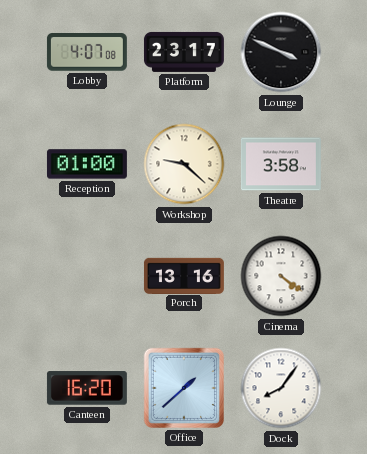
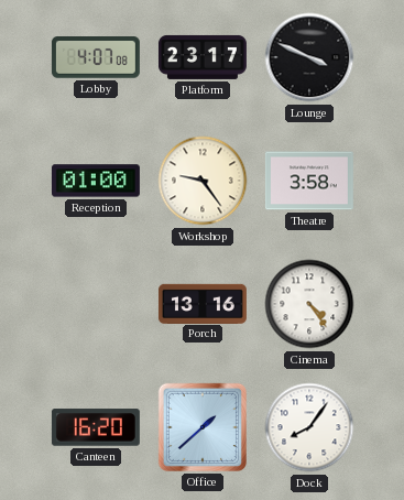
Workshop: 9:22 -> 9:24
Cinema: 4:21 -> 4:24
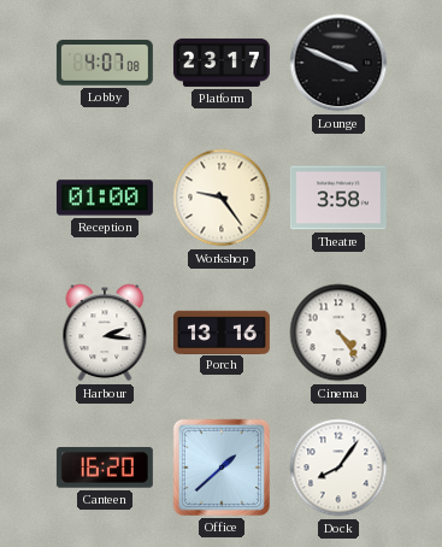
Harbour: none -> 2:16
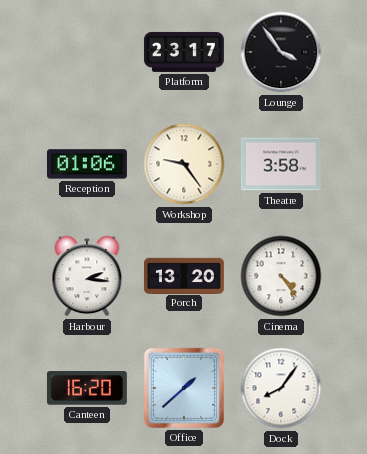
Lobby: 4:07 -> none
Lounge: 3:49 -> 3:54
Reception: 01:00 -> 01:06
Porch: 13:16 -> 13:20
